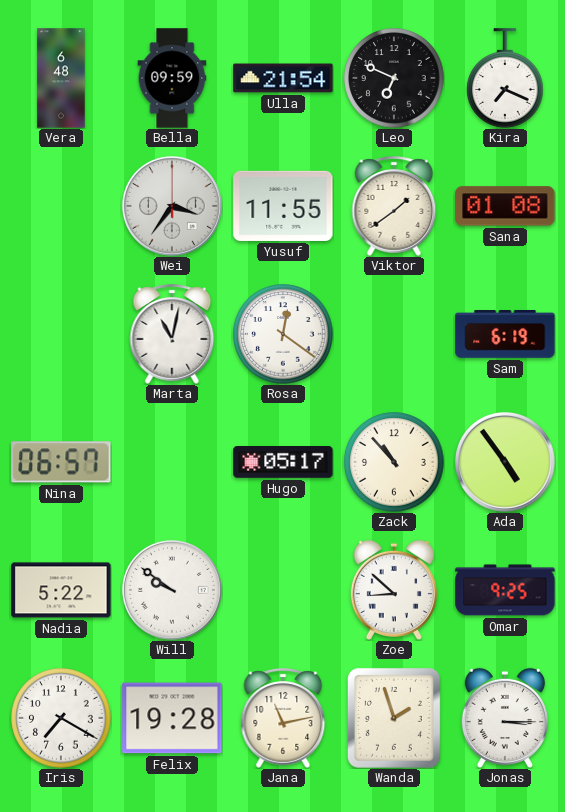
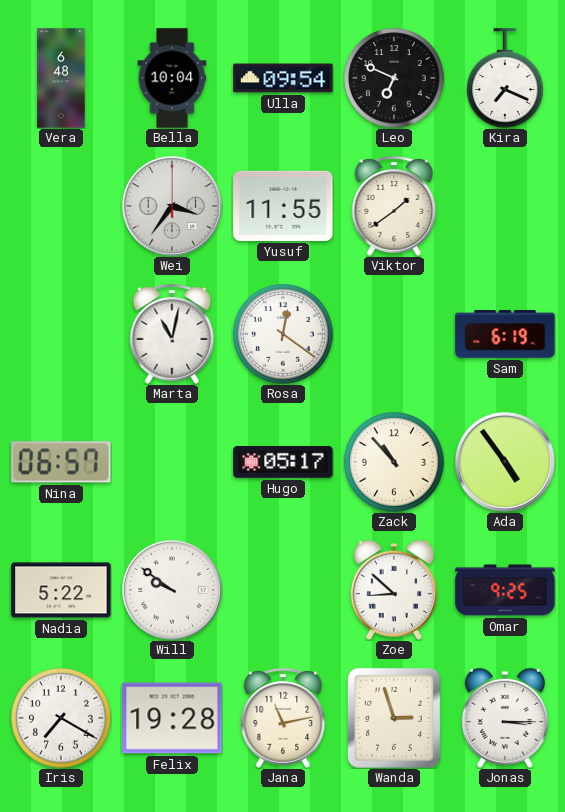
Bella: 09:59 -> 10:04
Ulla: 21:54 -> 09:54
Sana: 01:08 -> none
Wanda: 1:57 -> 2:57
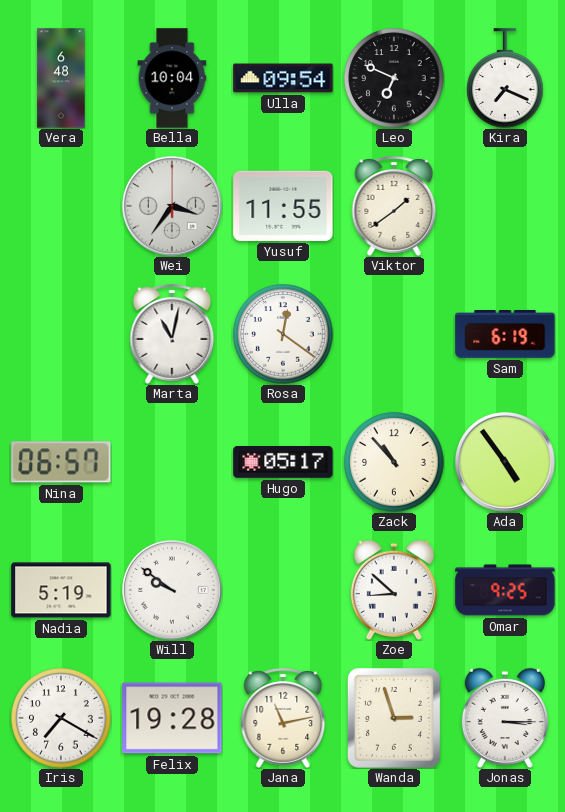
Nadia: 5:22 -> 5:19
